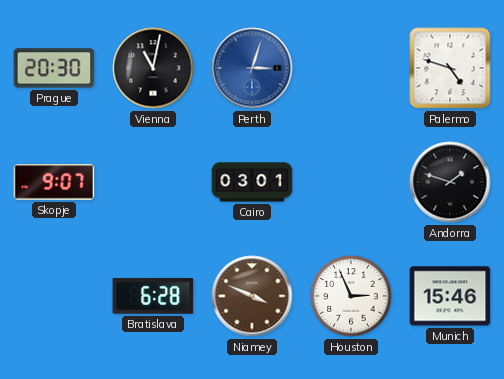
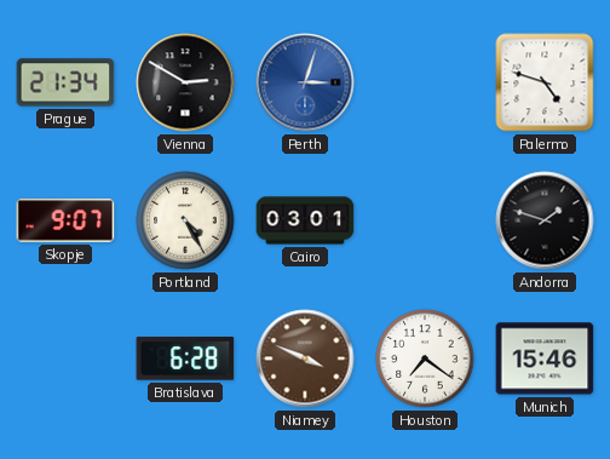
Prague: 20:30 -> 21:34
Vienna: 11:02 -> 2:50
Portland: none -> 4:25
Houston: 2:56 -> 7:21
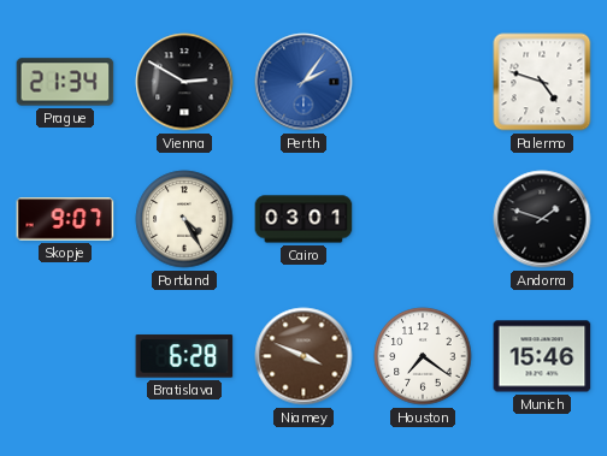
Perth: 3:03 -> 2:06
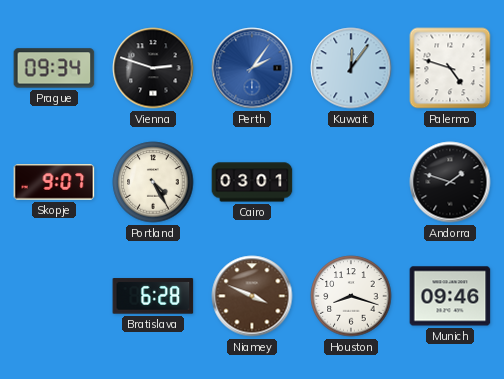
Prague: 21:34 -> 09:34
Vienna: 2:50 -> 2:48
Kuwait: none -> 12:06
Houston: 7:21 -> 8:18
Munich: 15:46 -> 09:46
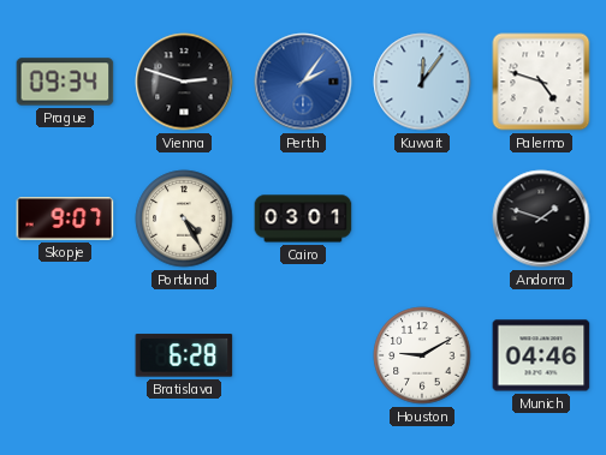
Niamey: 3:49 -> none
Houston: 8:18 -> 9:10
Munich: 09:46 -> 04:46
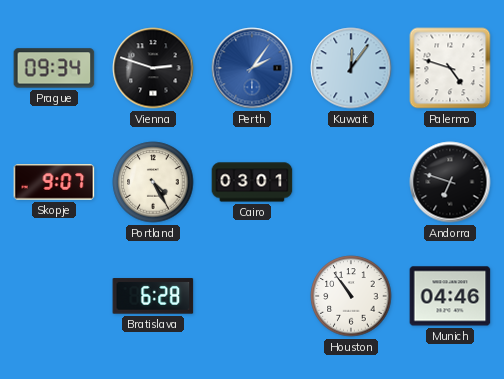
Andorra: 1:48 -> 6:48
Houston: 9:10 -> 10:54
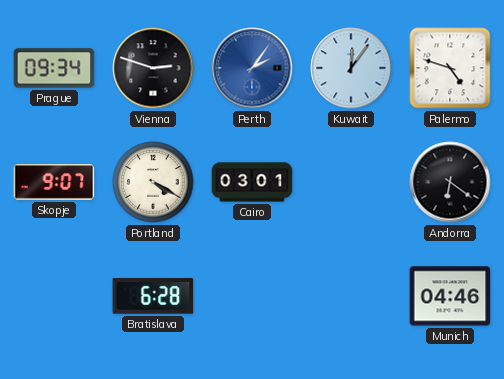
Portland: 4:25 -> 4:20
Andorra: 6:48 -> 6:21
Houston: 10:54 -> none
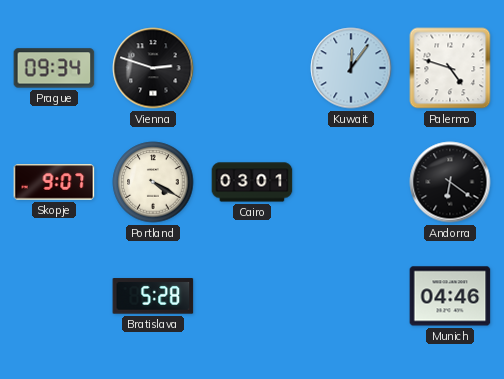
Perth: 2:06 -> none
Bratislava: 6:28 -> 5:28
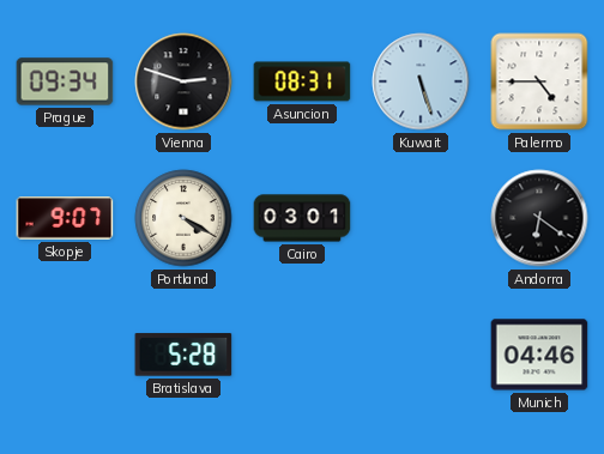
Asuncion: none -> 08:31
Kuwait: 12:06 -> 5:27
Palermo: 4:48 -> 4:45
